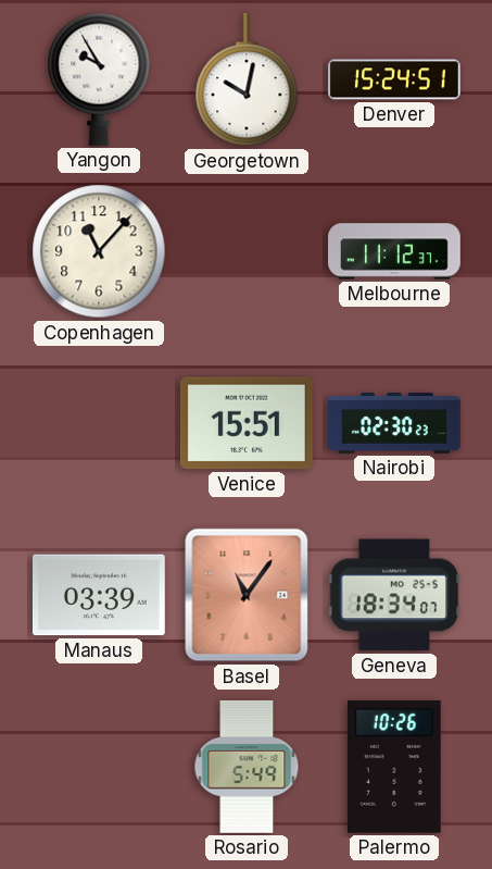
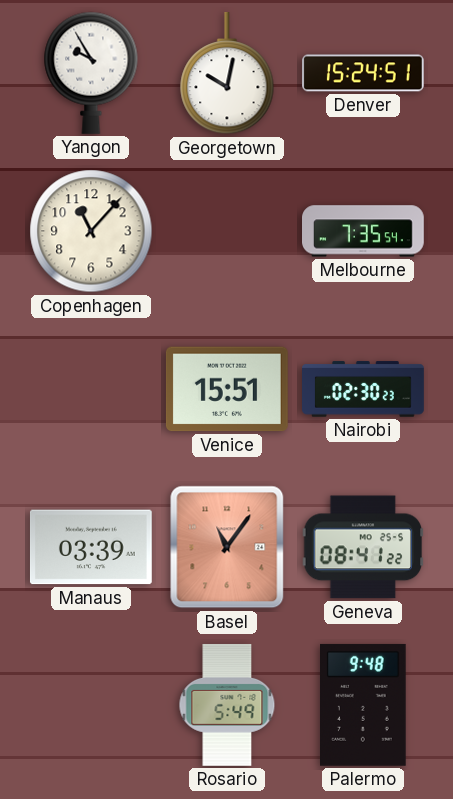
Melbourne: 11:12 -> 7:35
Geneva: 18:34 -> 08:41
Palermo: 10:26 -> 9:48
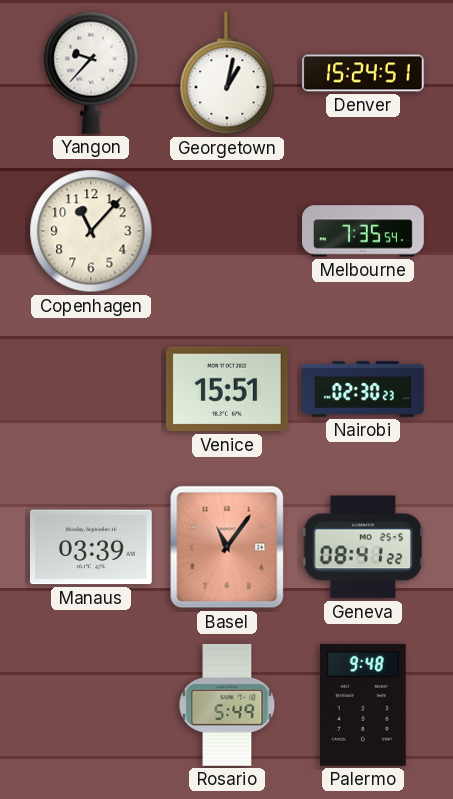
Yangon: 9:55 -> 9:37
Georgetown: 10:02 -> 1:02
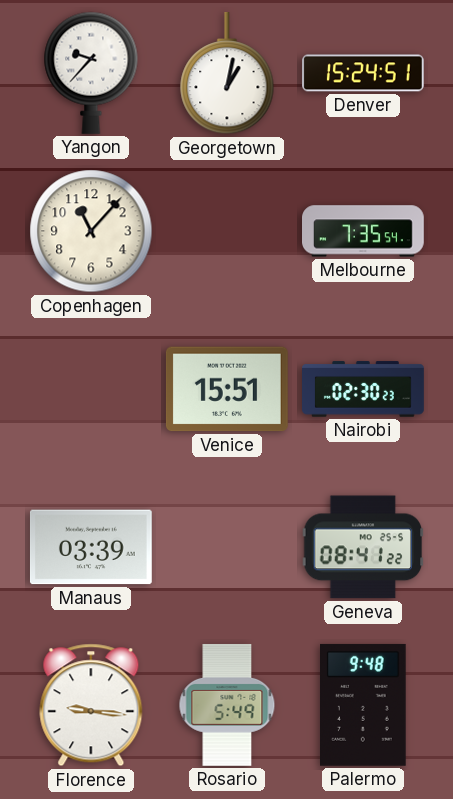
Basel: 11:06 -> none
Florence: none -> 9:16
